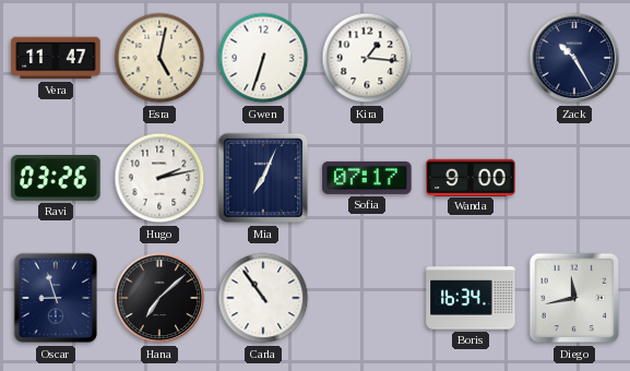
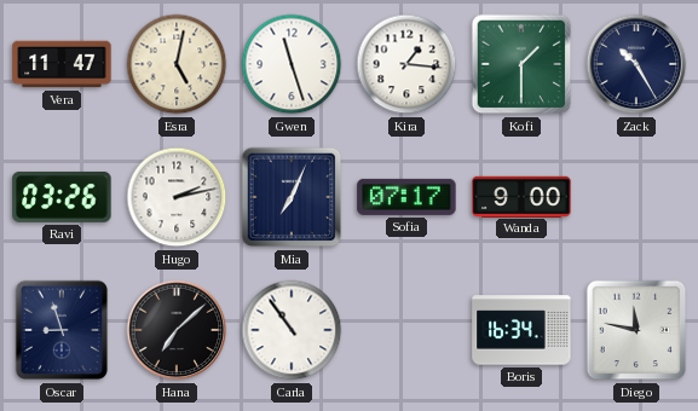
Gwen: 6:33 -> 11:27
Kofi: none -> 1:30
Diego: 11:43 -> 11:47
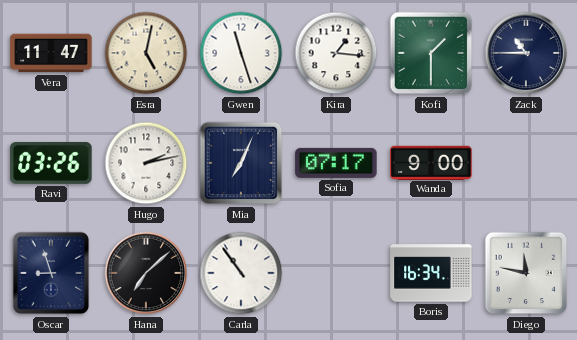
Zack: 10:25 -> 10:45
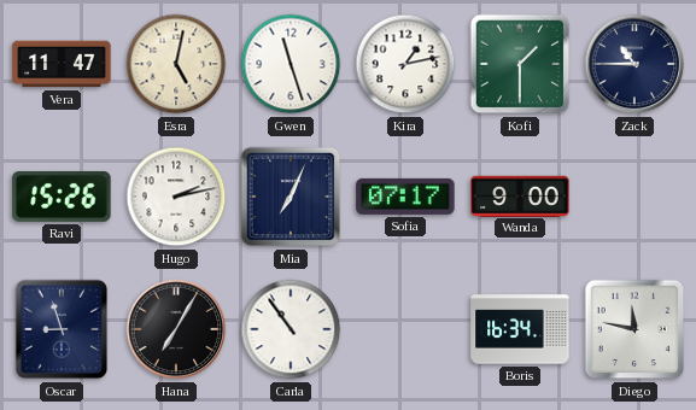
Kira: 1:16 -> 1:13
Ravi: 03:26 -> 15:26
Hana: 7:08 -> 7:05
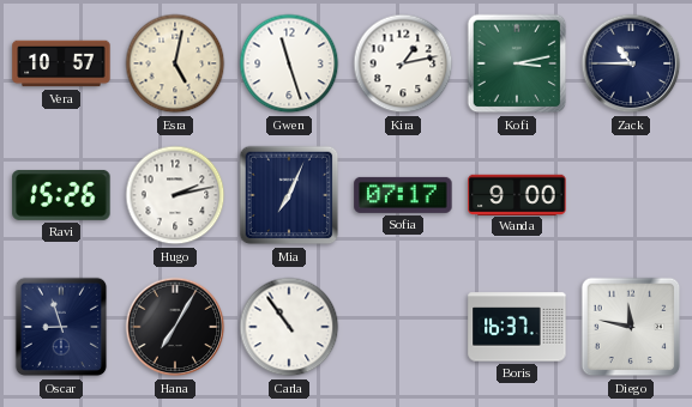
Vera: 11:47 -> 10:57
Kofi: 1:30 -> 3:13
Boris: 16:34 -> 16:37
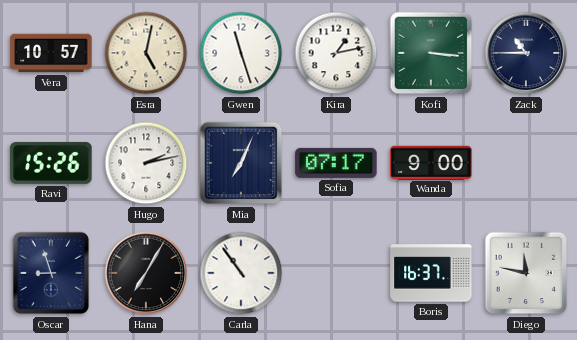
Kofi: 3:13 -> 3:16
